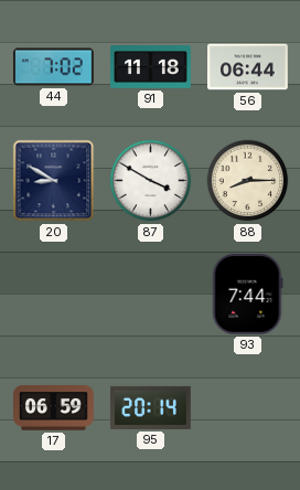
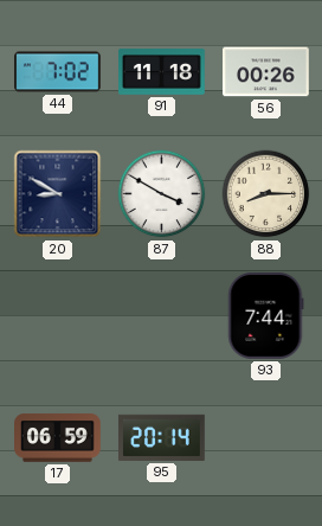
56: 06:44 -> 00:26
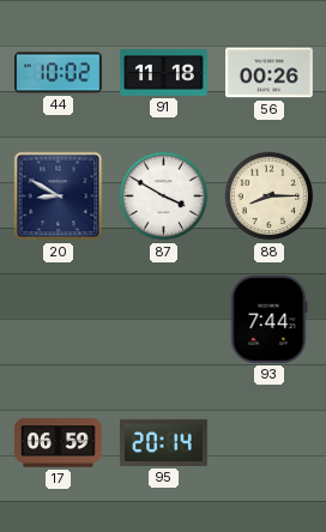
44: 7:02 -> 10:02
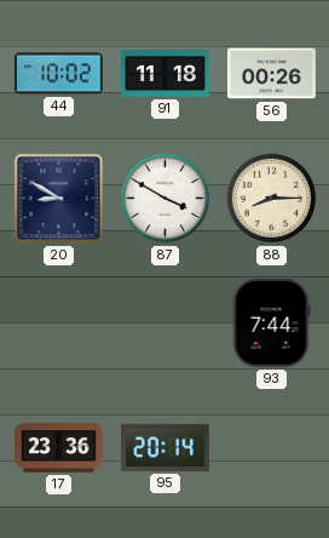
17: 06:59 -> 23:36
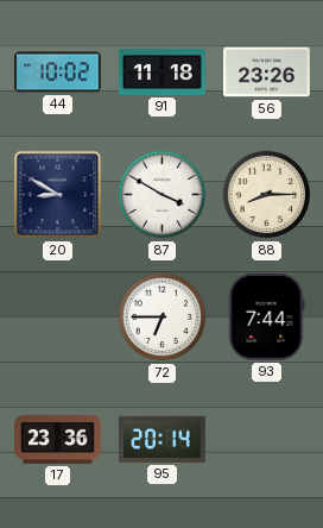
56: 00:26 -> 23:26
72: none -> 6:45
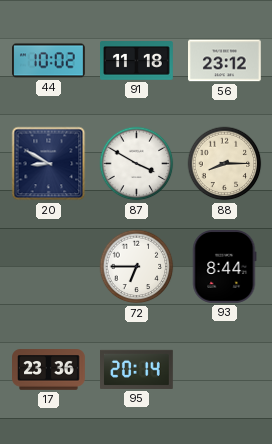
56: 23:26 -> 23:12
93: 7:44 -> 8:44
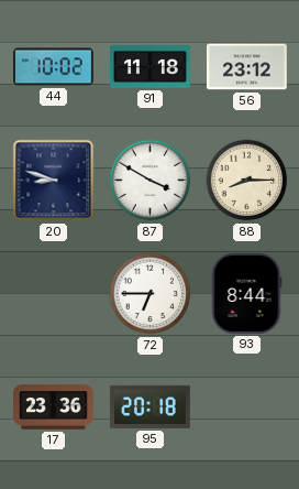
20: 8:50 -> 8:48
95: 20:14 -> 20:18
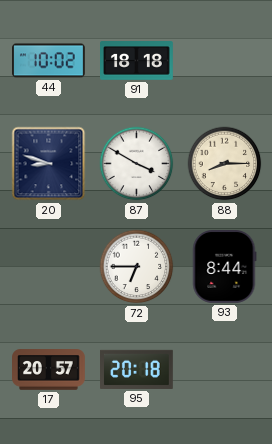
91: 11:18 -> 18:18
56: 23:12 -> none
17: 23:36 -> 20:57
